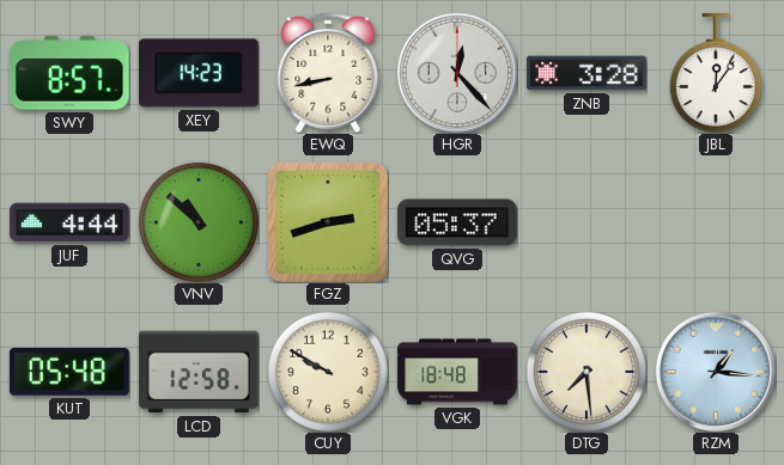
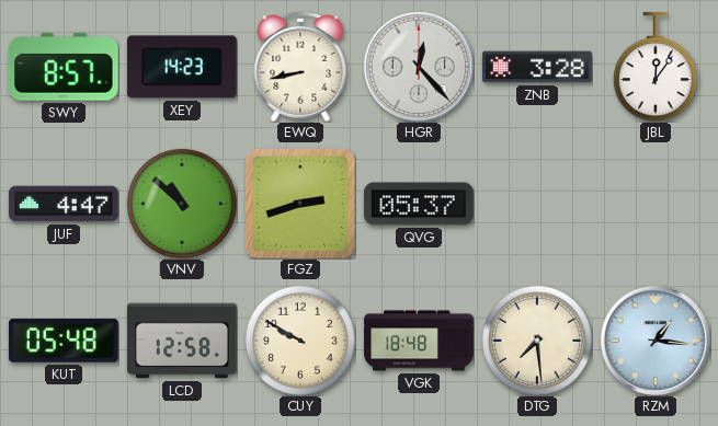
JUF: 4:44 -> 4:47
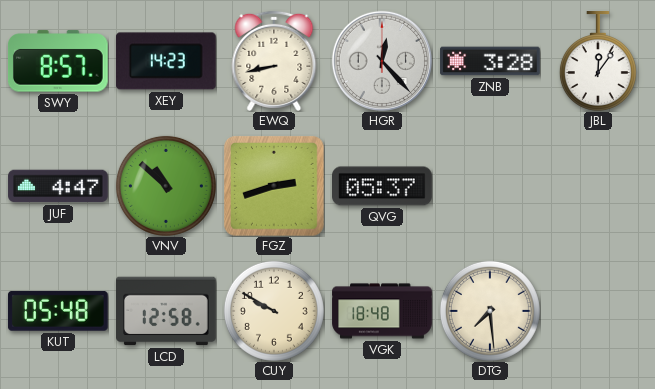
RZM: 1:16 -> none
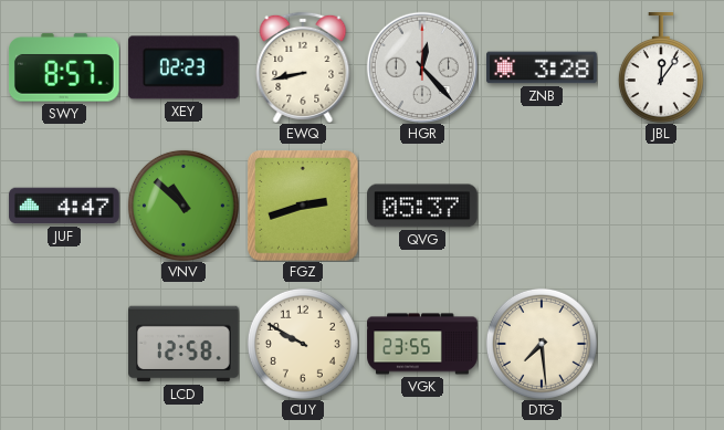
XEY: 14:23 -> 02:23
KUT: 05:48 -> none
VGK: 18:48 -> 23:55
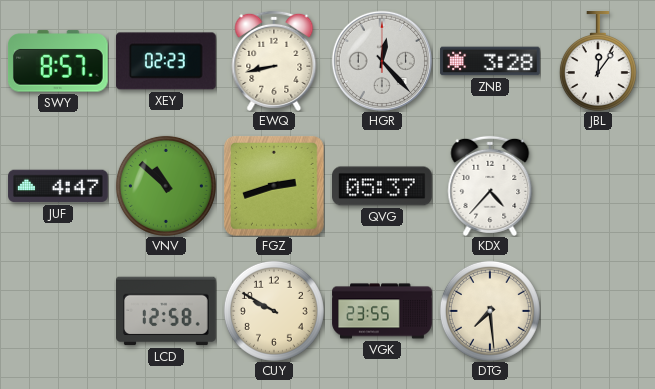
KDX: none -> 4:37
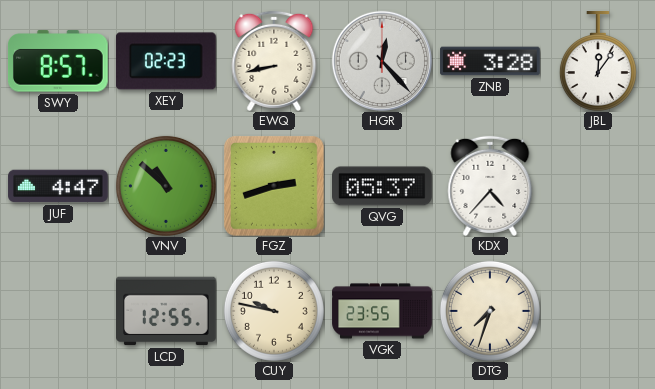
LCD: 12:58 -> 12:55
CUY: 9:50 -> 9:47
DTG: 7:29 -> 7:33
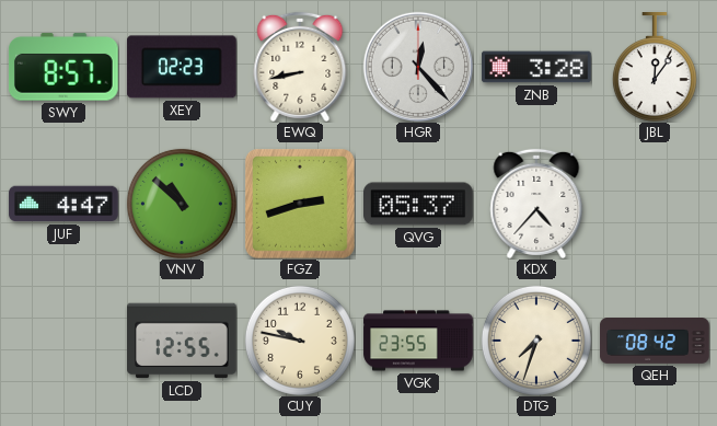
QEH: none -> 08:42
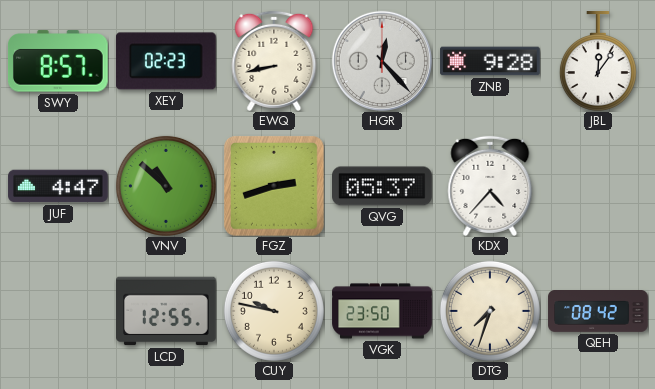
ZNB: 3:28 -> 9:28
VGK: 23:55 -> 23:50
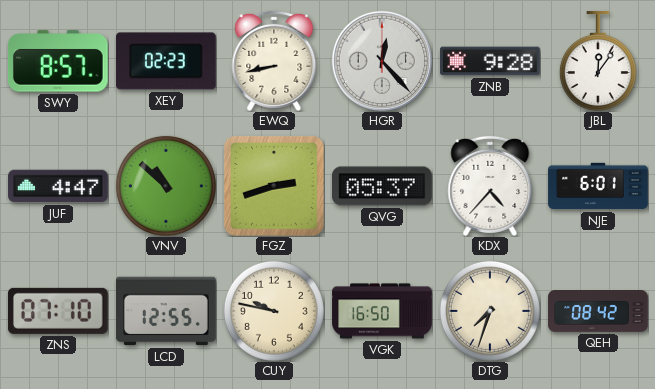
NJE: none -> 6:01
ZNS: none -> 07:10
VGK: 23:50 -> 16:50
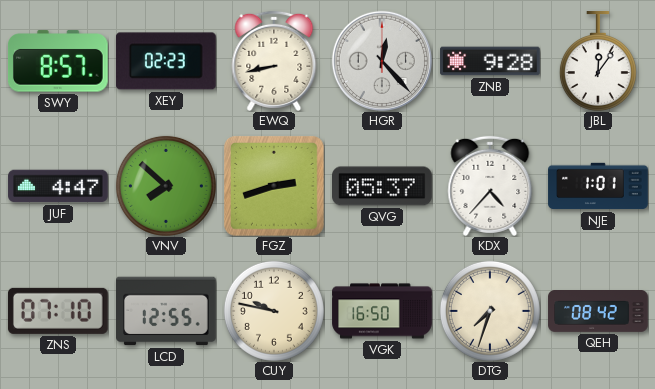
VNV: 10:52 -> 7:52
NJE: 6:01 -> 1:01
